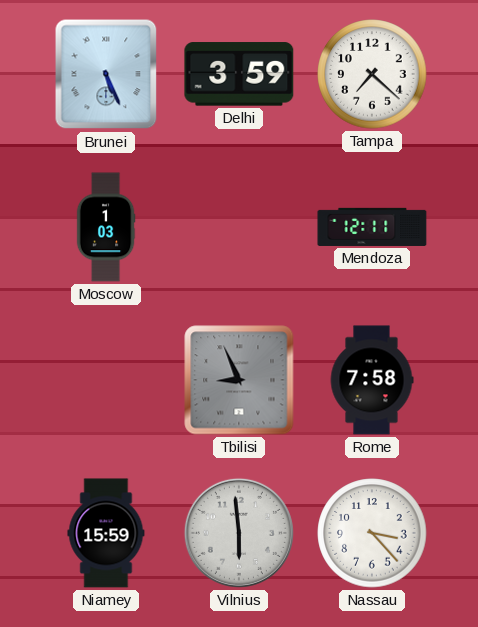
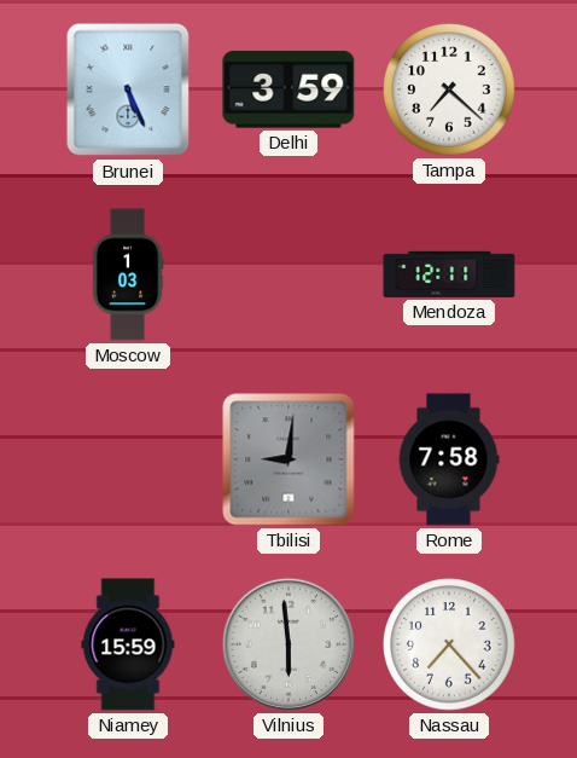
Tbilisi: 8:56 -> 9:01
Nassau: 3:23 -> 7:23
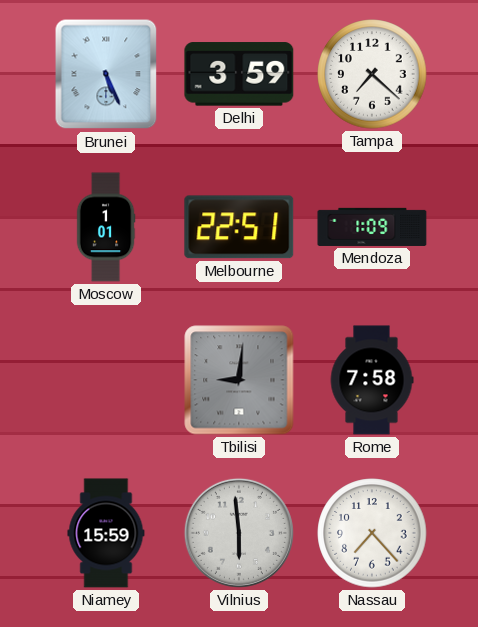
Moscow: 1:03 -> 1:01
Melbourne: none -> 22:51
Mendoza: 12:11 -> 1:09
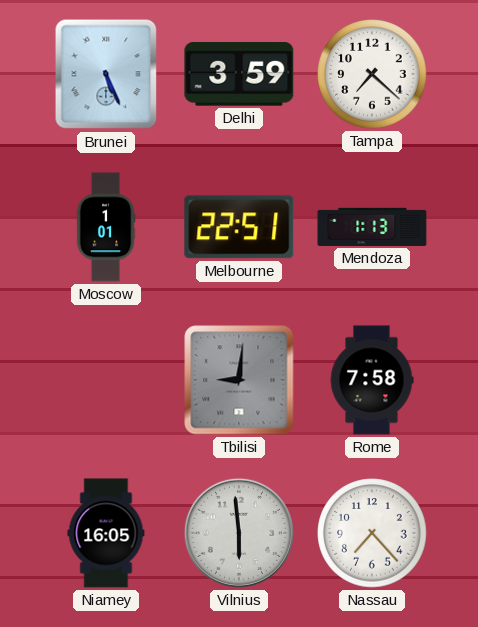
Mendoza: 1:09 -> 1:13
Niamey: 15:59 -> 16:05
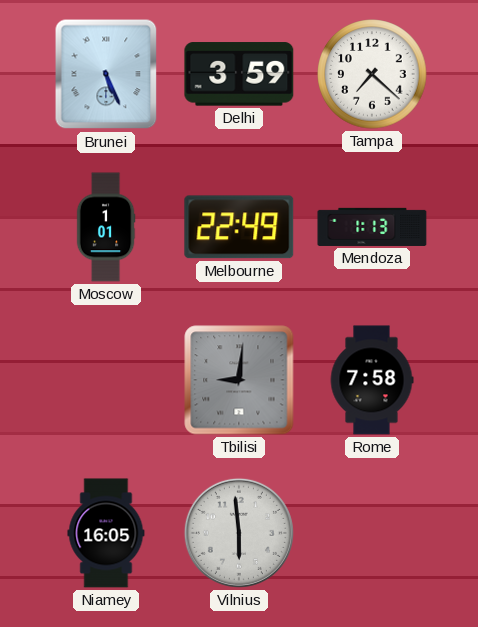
Melbourne: 22:51 -> 22:49
Nassau: 7:23 -> none
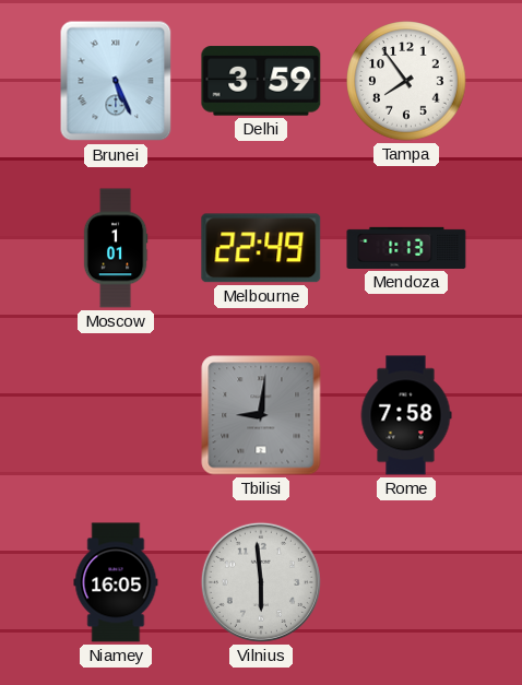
Tampa: 7:22 -> 7:54
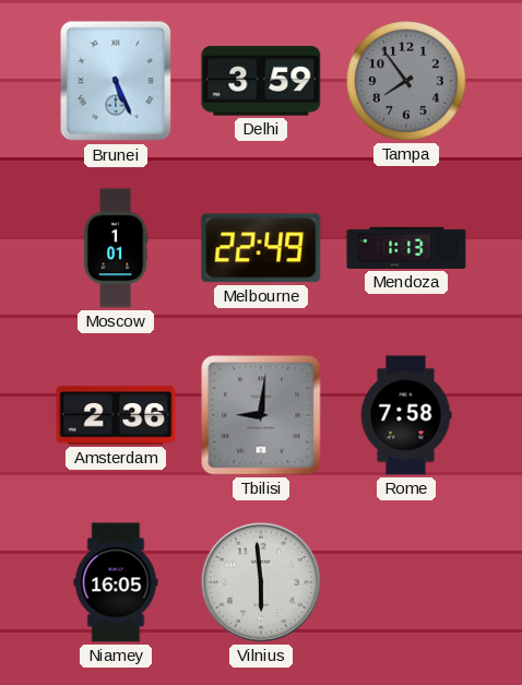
Tampa dial: white -> grey
Amsterdam: none -> 2:36
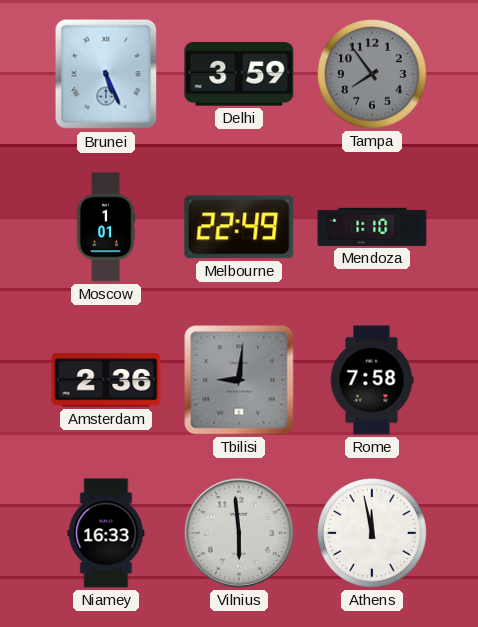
Mendoza: 1:13 -> 1:10
Niamey: 16:05 -> 16:33
Athens: none -> 11:58
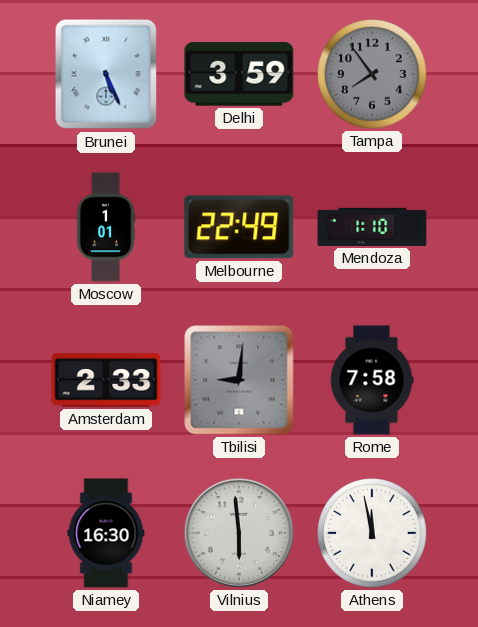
Amsterdam: 2:36 -> 2:33
Niamey: 16:33 -> 16:30
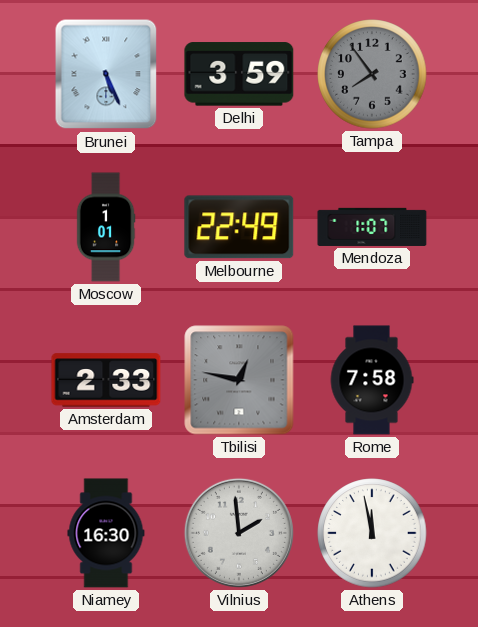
Mendoza: 1:10 -> 1:07
Tbilisi: 9:01 -> 12:47
Vilnius: 5:59 -> 1:59
